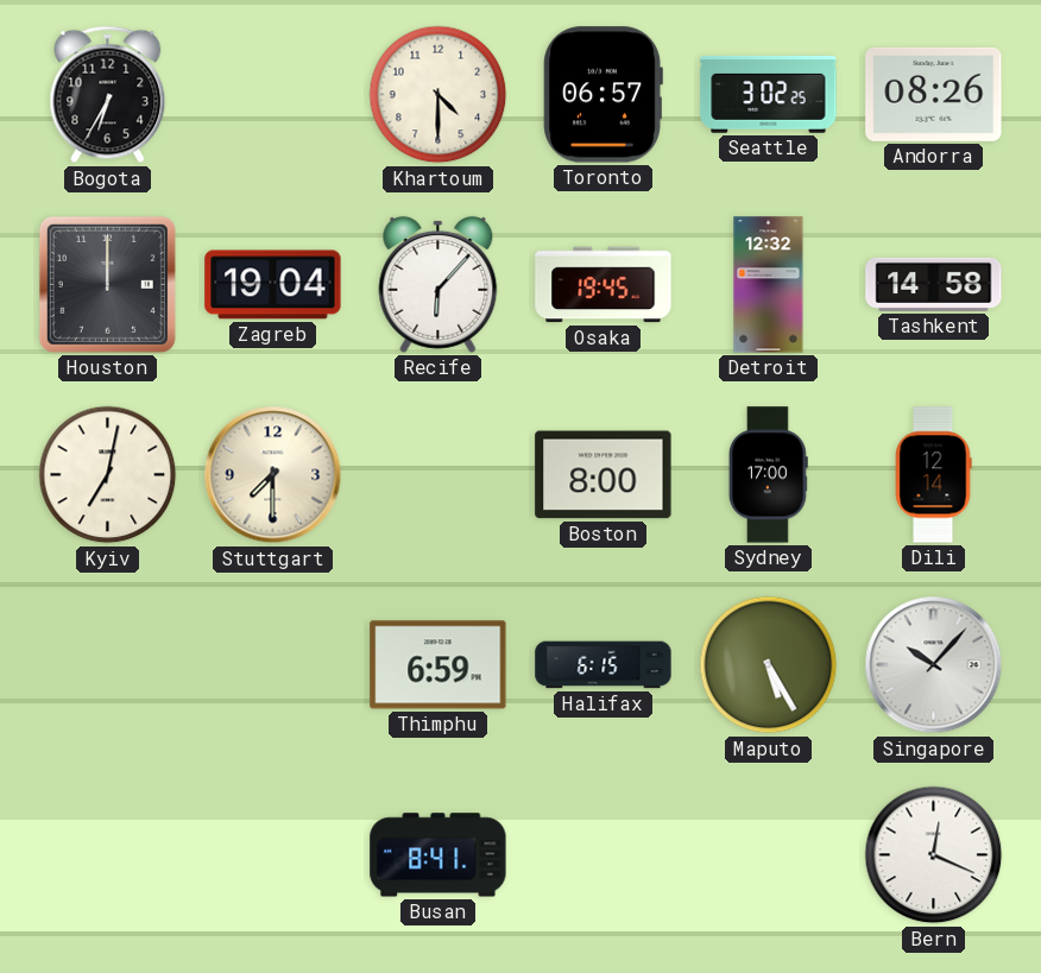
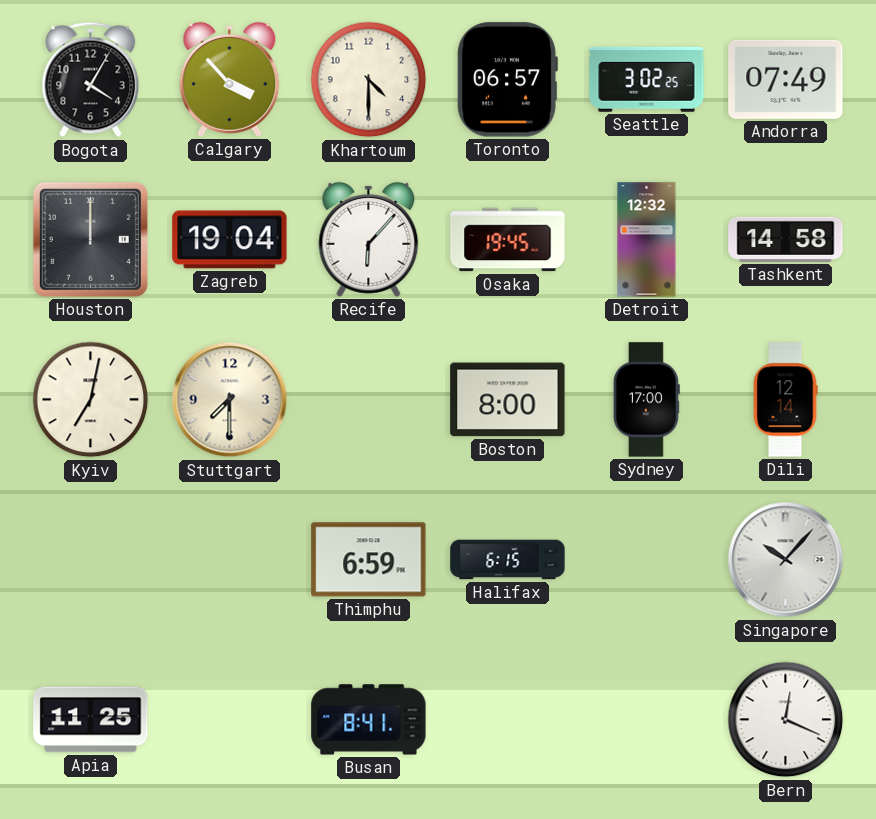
Bogota: 6:35 -> 4:05
Calgary: none -> 3:53
Andorra: 08:26 -> 07:49
Maputo: 5:25 -> none
Apia: none -> 11:25
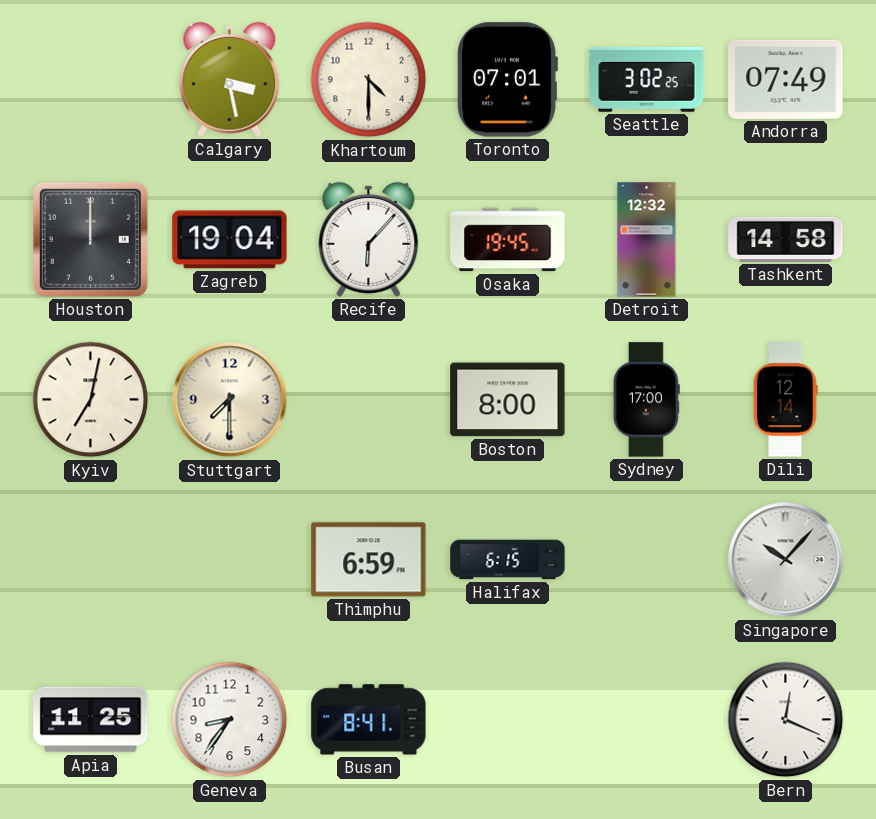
Bogota: 4:05 -> none
Calgary: 3:53 -> 3:28
Toronto: 06:57 -> 07:01
Geneva: none -> 8:36
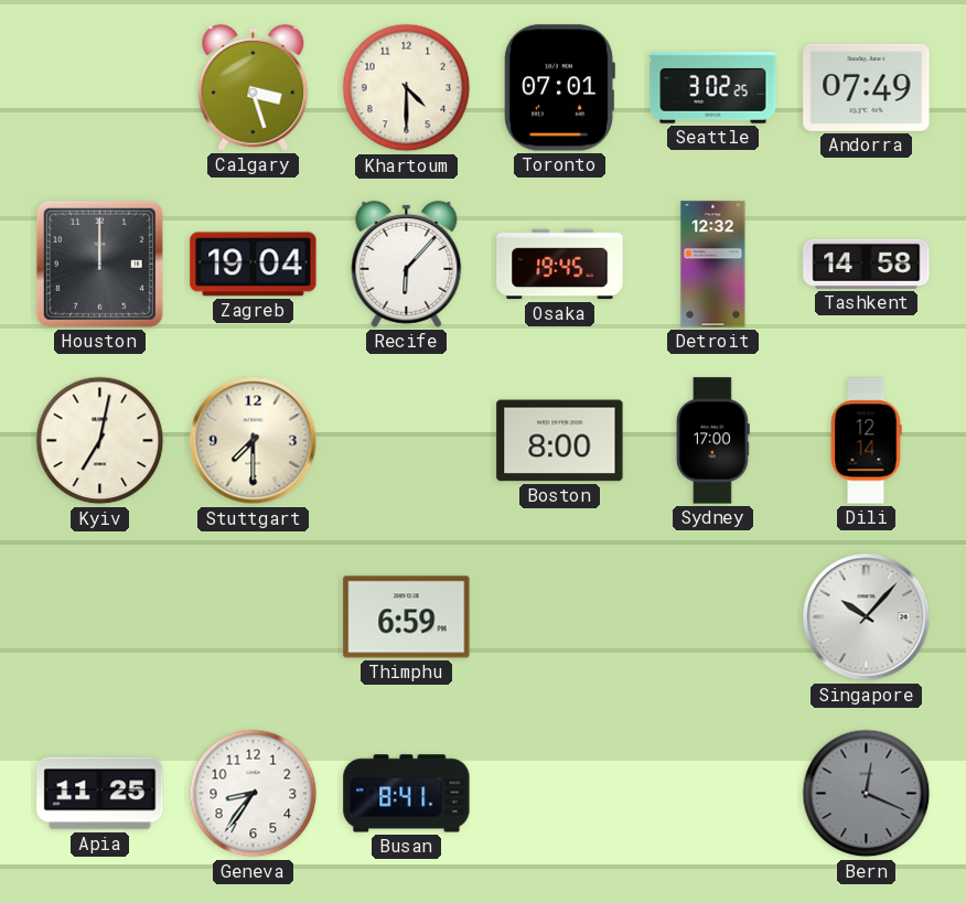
Calgary: 3:28 -> 3:27
Halifax: 6:15 -> none
Bern dial: white -> grey
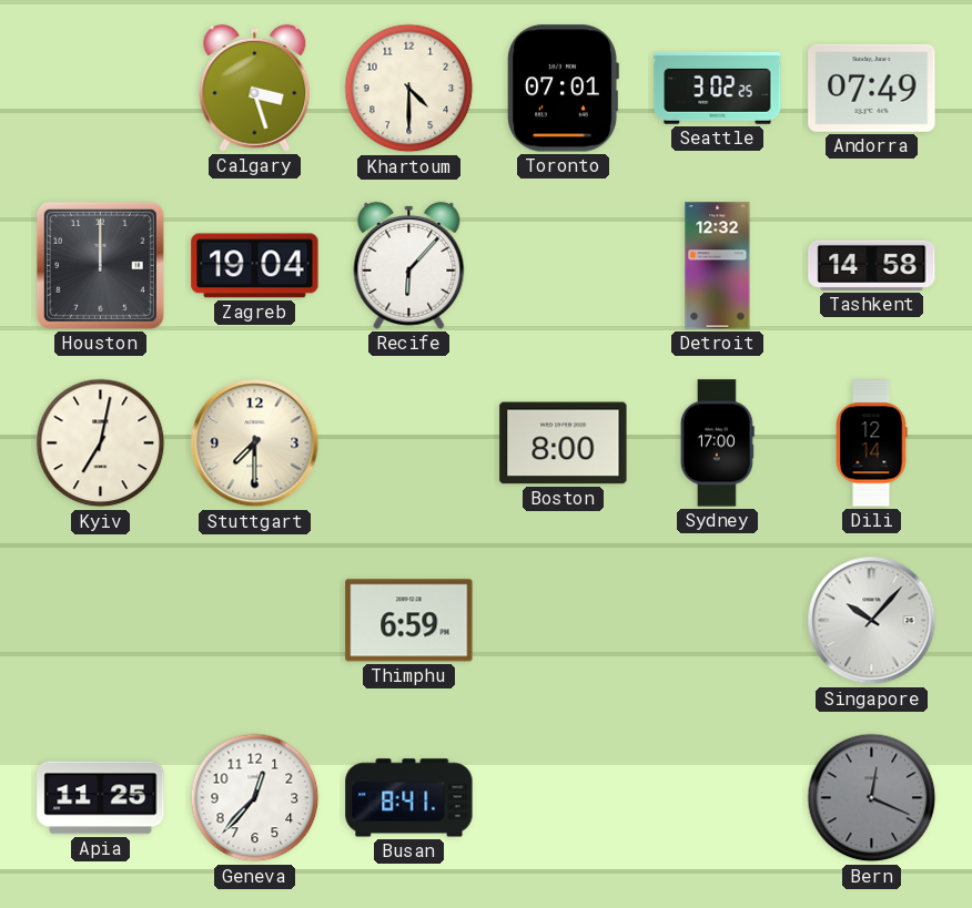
Osaka: 19:45 -> none
Geneva: 8:36 -> 12:37
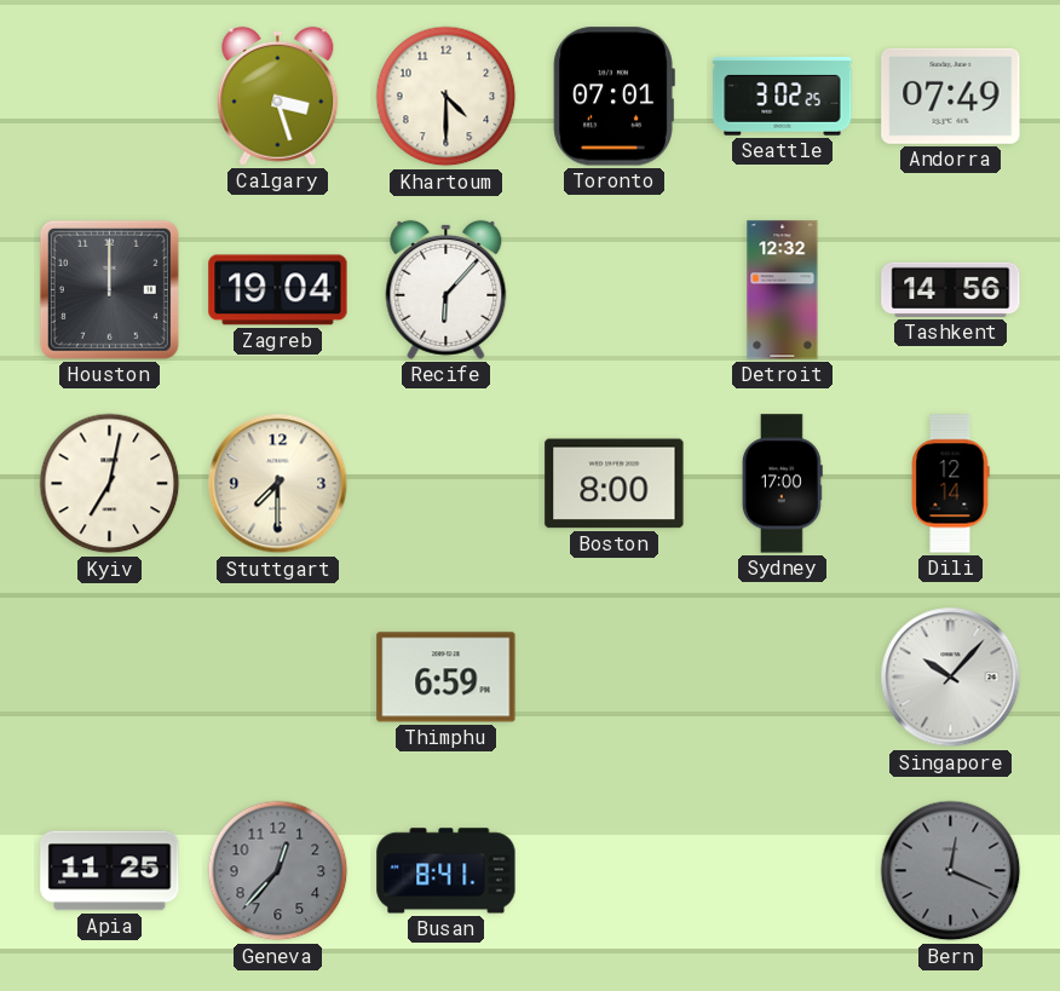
Tashkent: 14:58 -> 14:56
Geneva dial: white -> grey
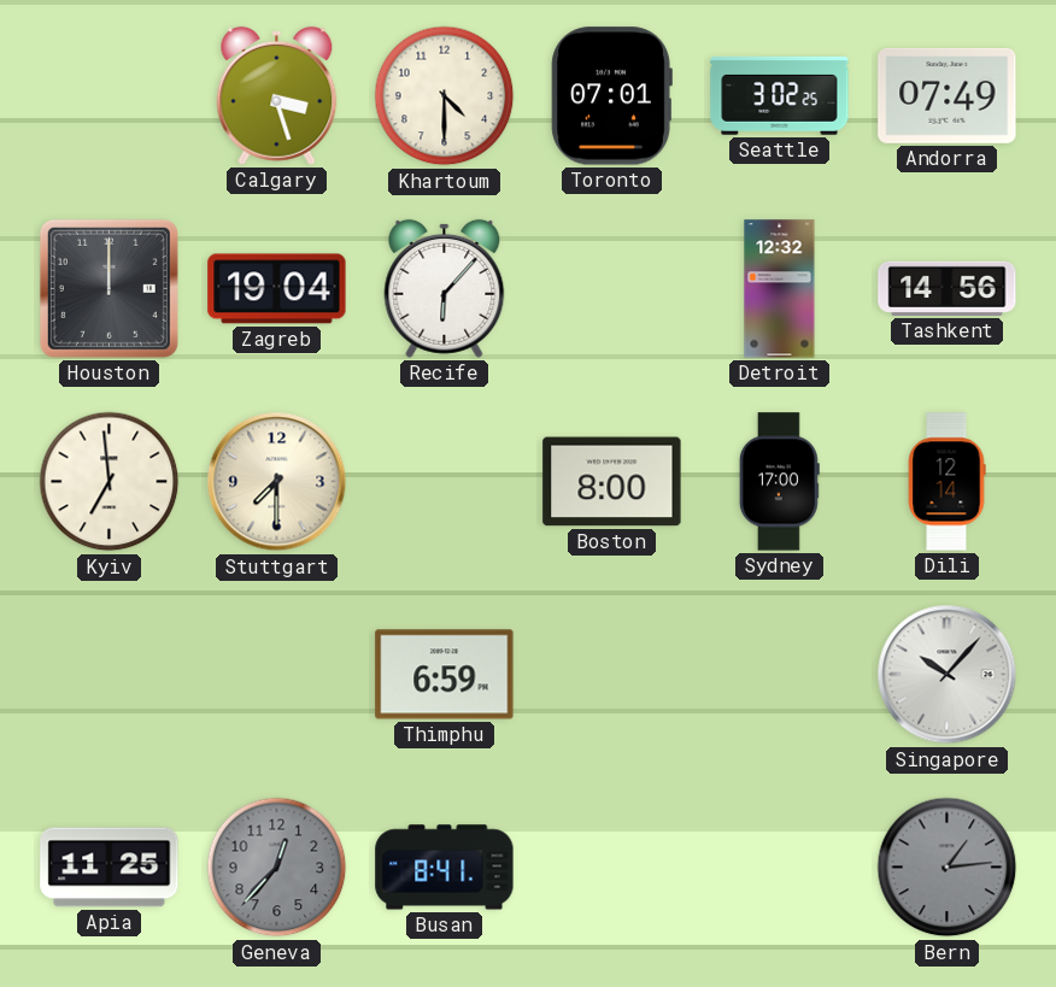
Kyiv: 7:02 -> 6:59
Bern: 12:19 -> 1:14
